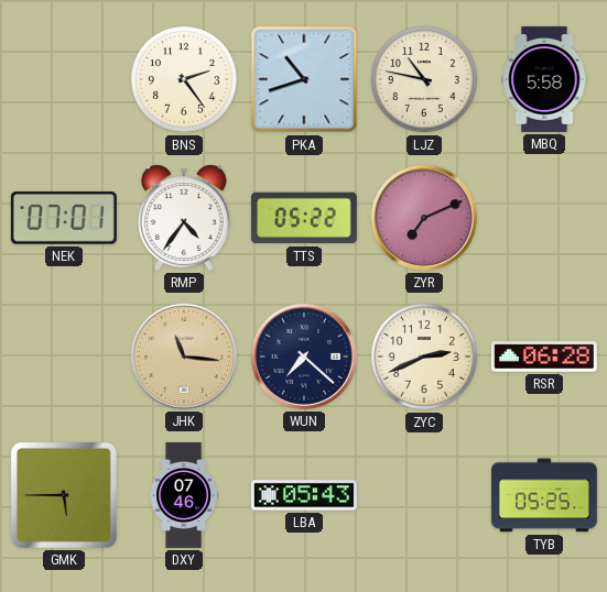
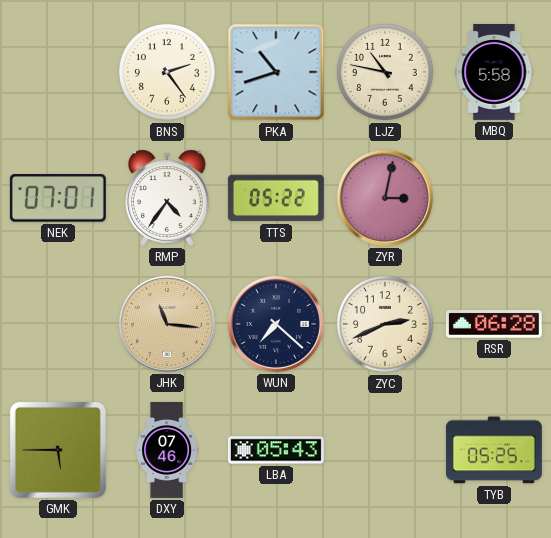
ZYR: 7:11 -> 3:02
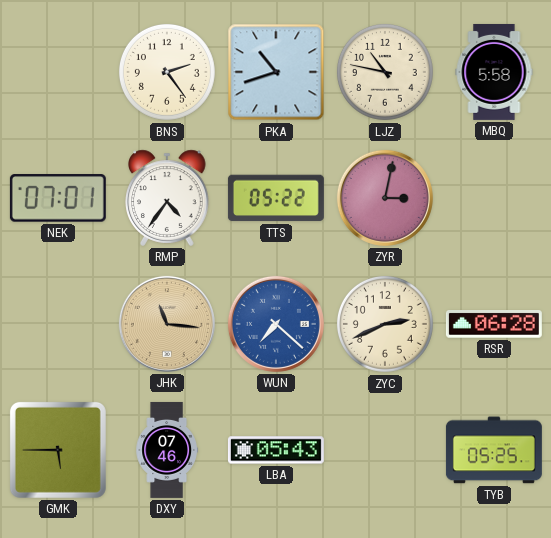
WUN dial: navy -> blue
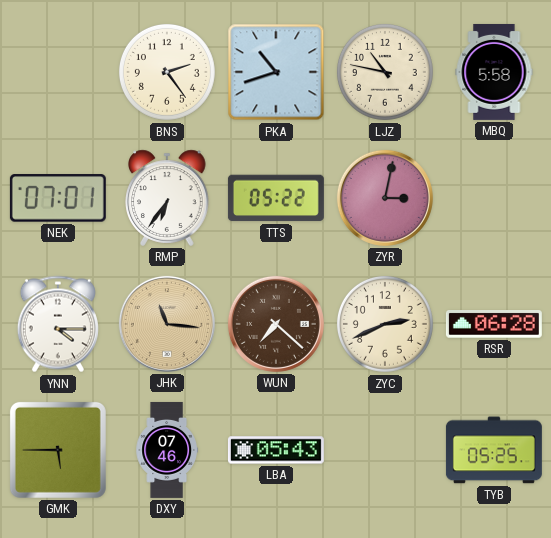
RMP: 4:36 -> 6:36
YNN: none -> 4:15
WUN dial: blue -> brown
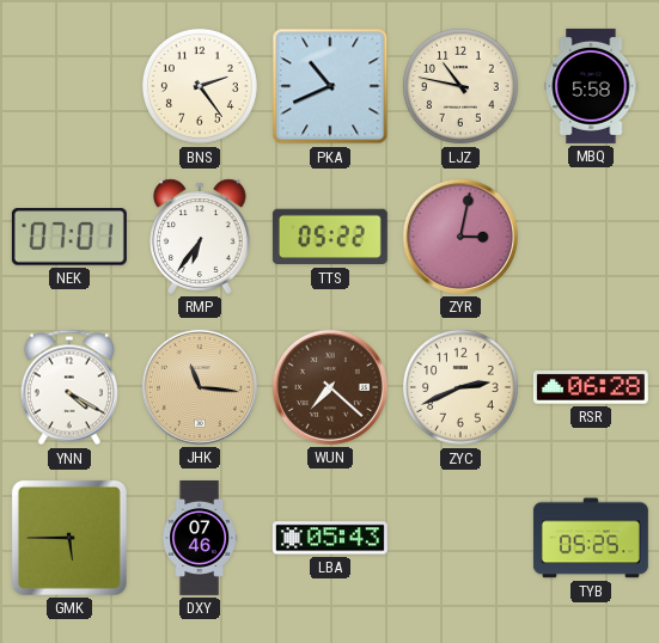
PKA: 10:42 -> 10:41
YNN: 4:15 -> 4:20
